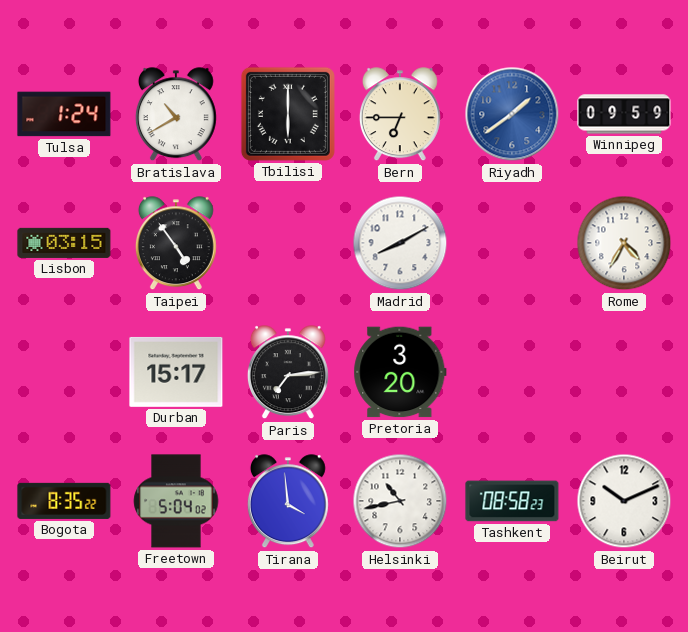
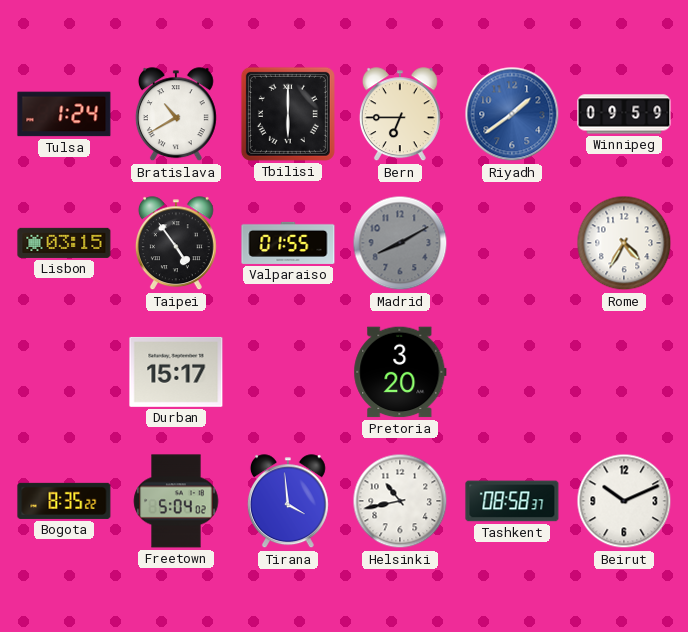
Valparaiso: none -> 01:55
Madrid dial: white -> grey
Paris: 7:14 -> none
Tashkent: 08:58:23 -> 08:58:37
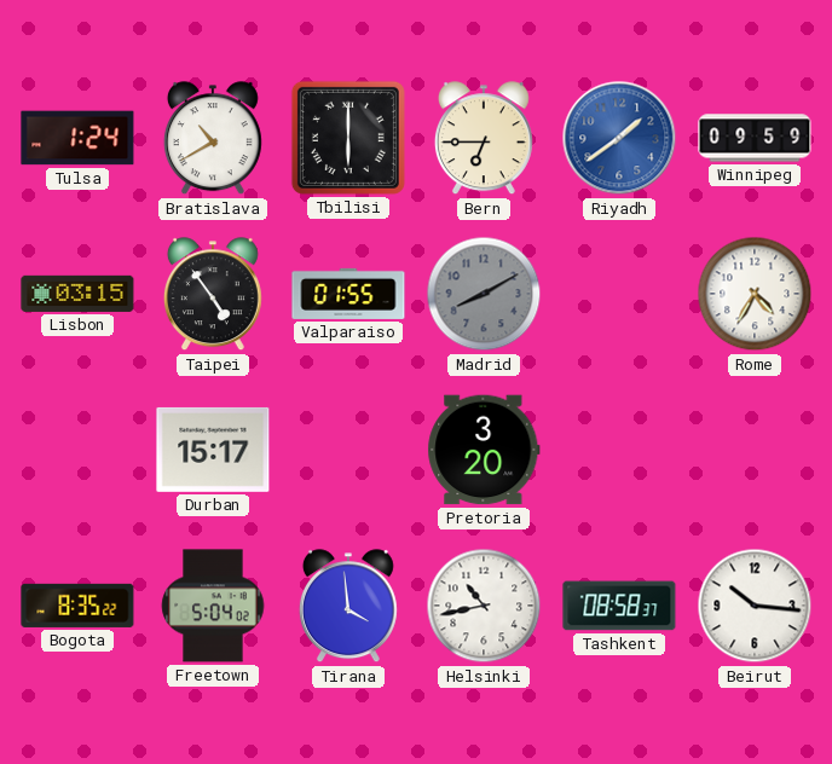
Beirut: 10:11 -> 10:16
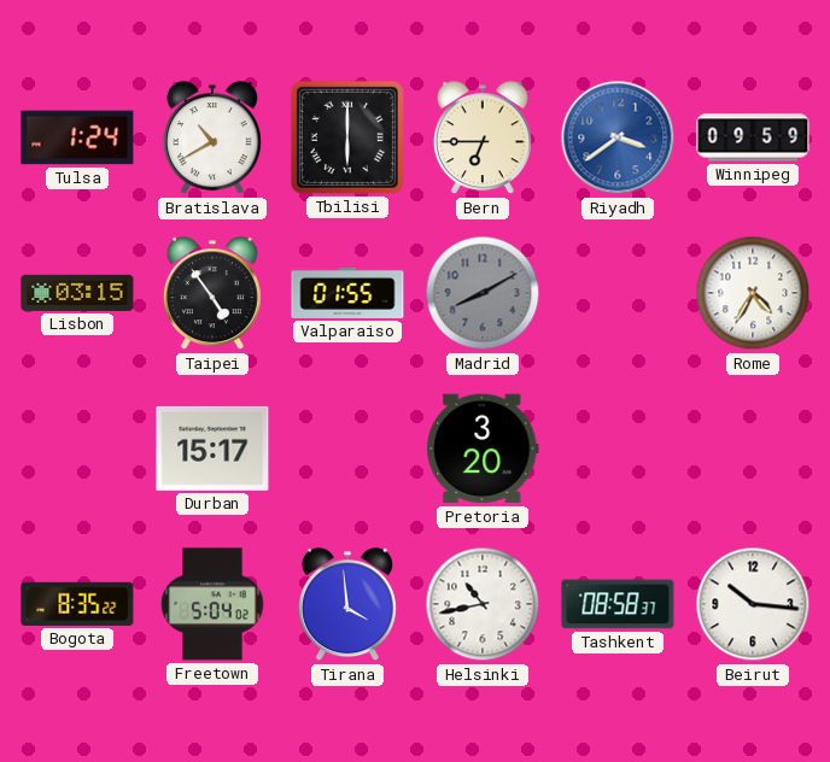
Riyadh: 1:39 -> 3:39
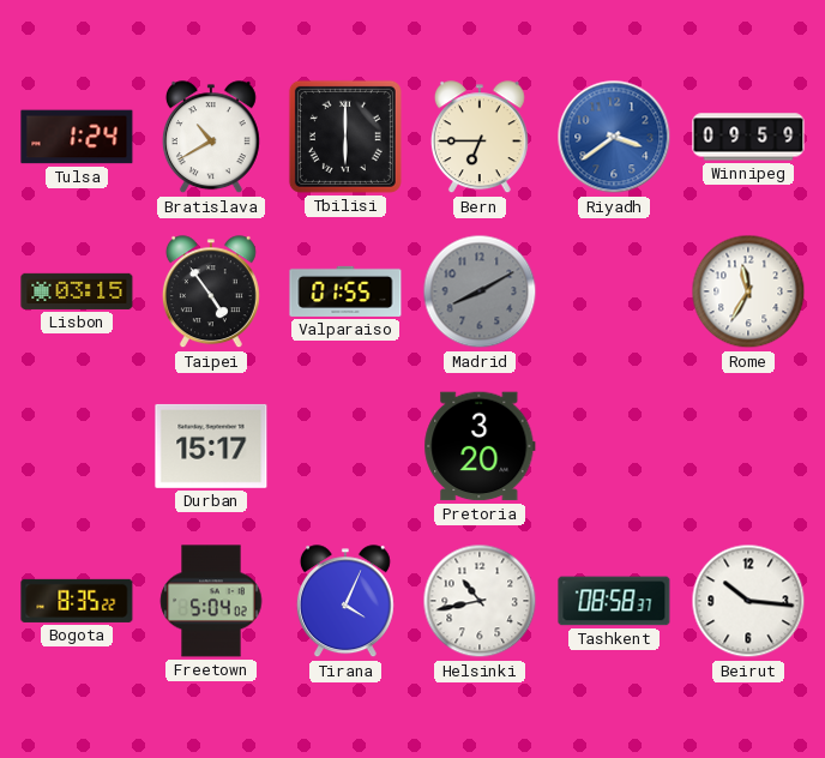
Rome: 4:35 -> 11:35
Tirana: 3:59 -> 4:04
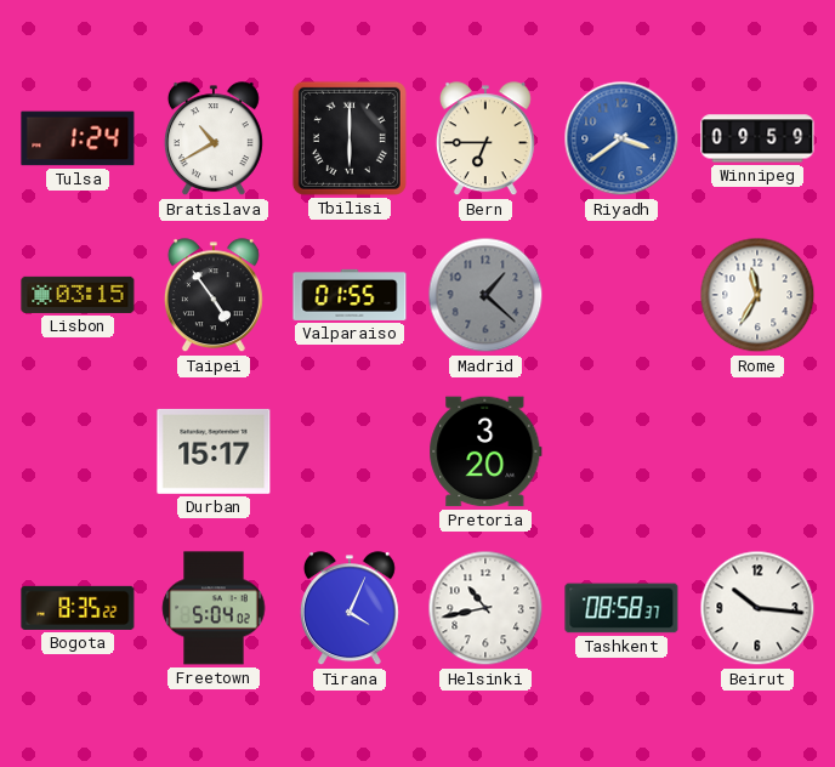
Madrid: 8:10 -> 1:22
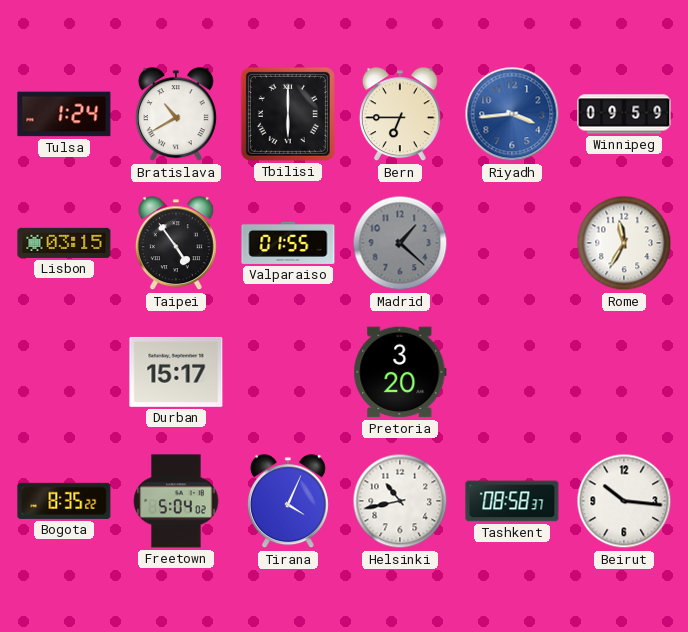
Riyadh: 3:39 -> 3:44
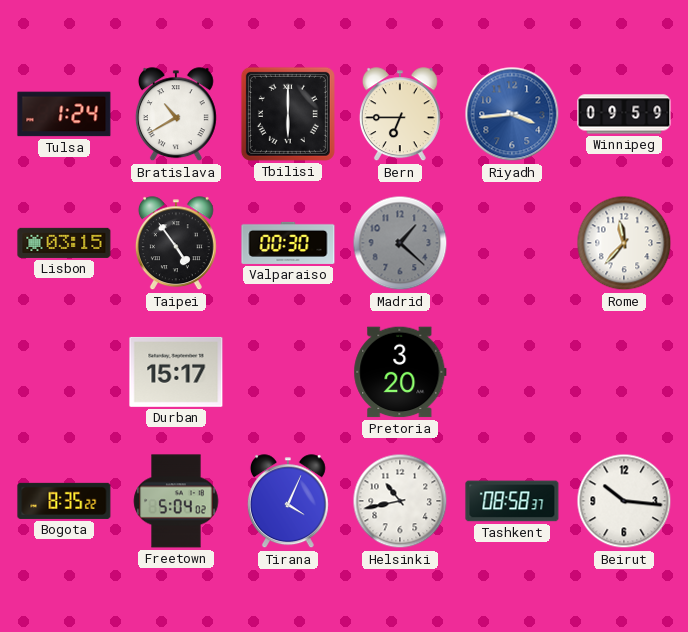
Valparaiso: 01:55 -> 00:30
Rome: 11:35 -> 11:37
